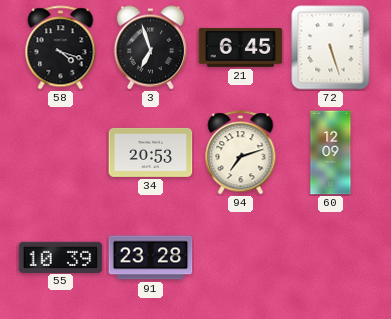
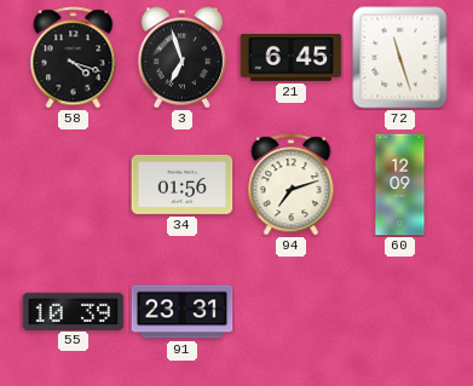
72: 5:27 -> 11:27
34: 20:53 -> 01:56
91: 23:28 -> 23:31
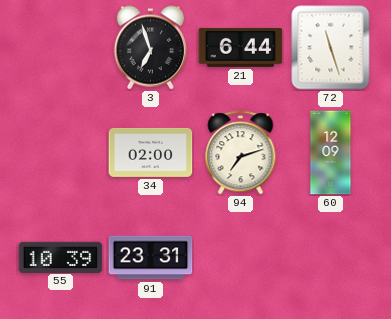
58: 4:18 -> none
21: 6:45 -> 6:44
34: 01:56 -> 02:00
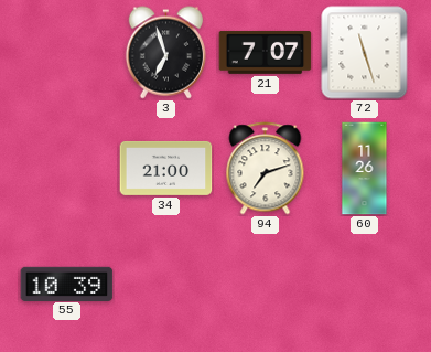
21: 6:44 -> 7:07
34: 02:00 -> 21:00
60: 12:09 -> 11:26
91: 23:31 -> none
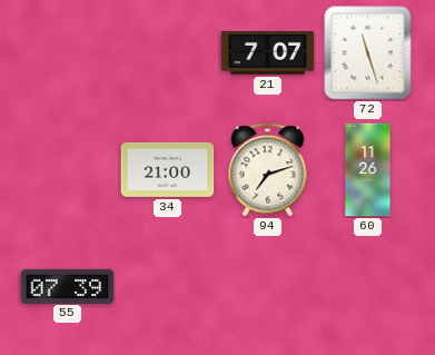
3: 6:57 -> none
55: 10:39 -> 07:39
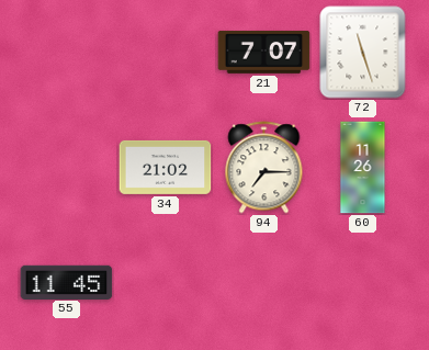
34: 21:00 -> 21:02
94: 7:12 -> 7:15
55: 07:39 -> 11:45
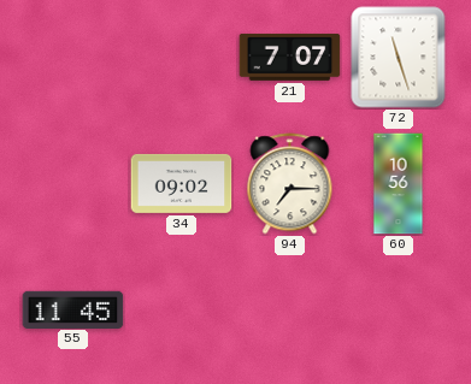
34: 21:02 -> 09:02
60: 11:26 -> 10:56
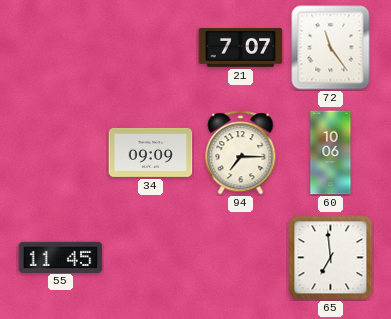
72: 11:27 -> 11:24
34: 09:02 -> 09:09
60: 10:56 -> 10:06
65: none -> 6:59
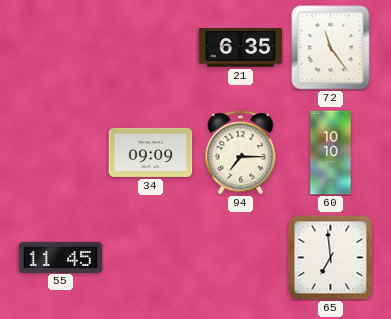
21: 7:07 -> 6:35
60: 10:06 -> 10:10
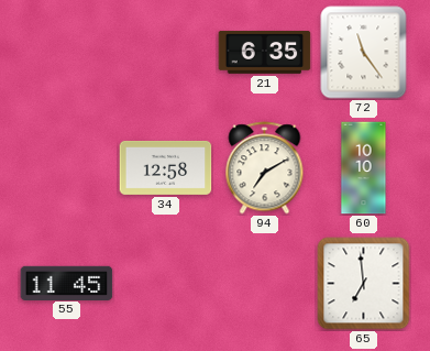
34: 09:09 -> 12:58
94: 7:15 -> 7:10
